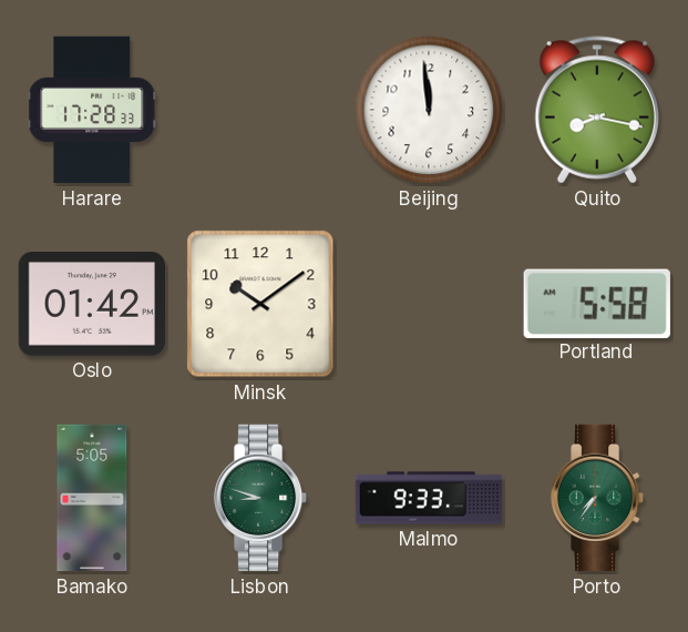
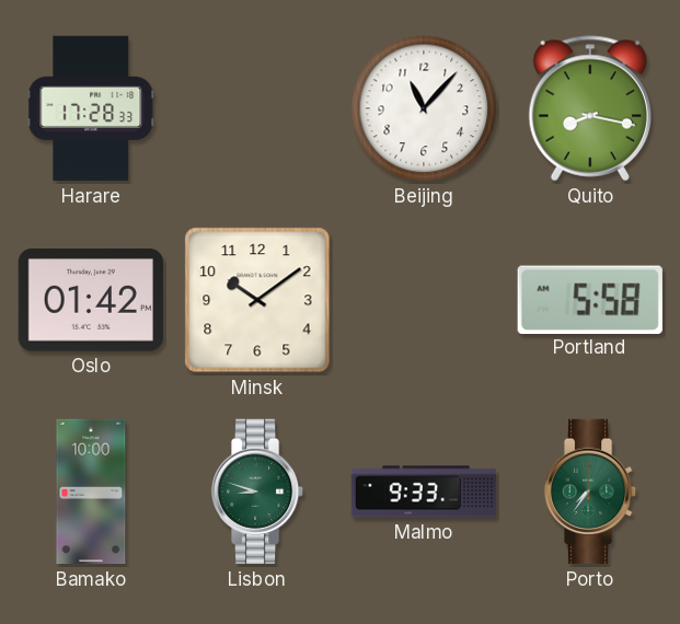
Beijing: 11:59 -> 11:07
Bamako: 5:05 -> 10:00
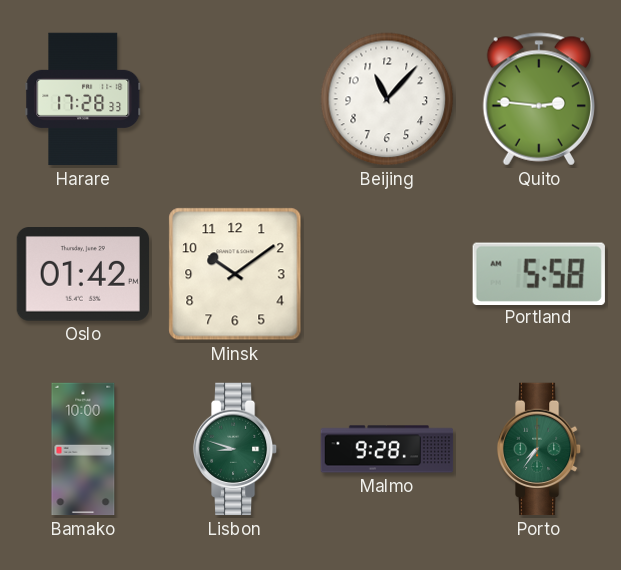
Quito: 8:17 -> 2:46
Malmo: 9:33 -> 9:28
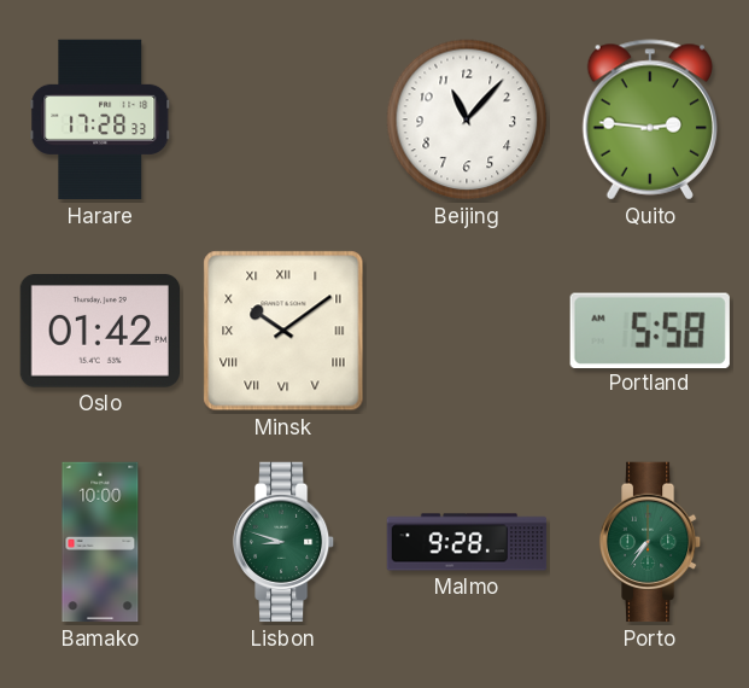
Minsk numerals: Arabic -> Roman
